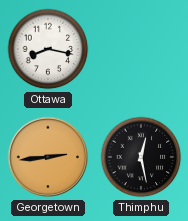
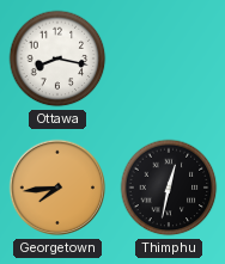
Georgetown: 2:44 -> 7:44
Thimphu: 12:28 -> 12:32
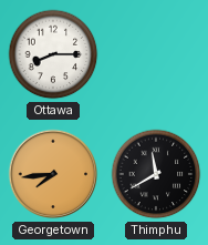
Ottawa: 8:17 -> 8:15
Thimphu: 12:32 -> 11:40
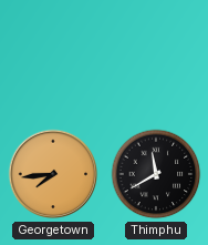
Ottawa: 8:15 -> none
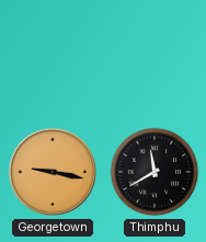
Georgetown: 7:44 -> 9:17
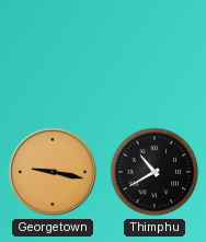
Thimphu: 11:40 -> 10:40
